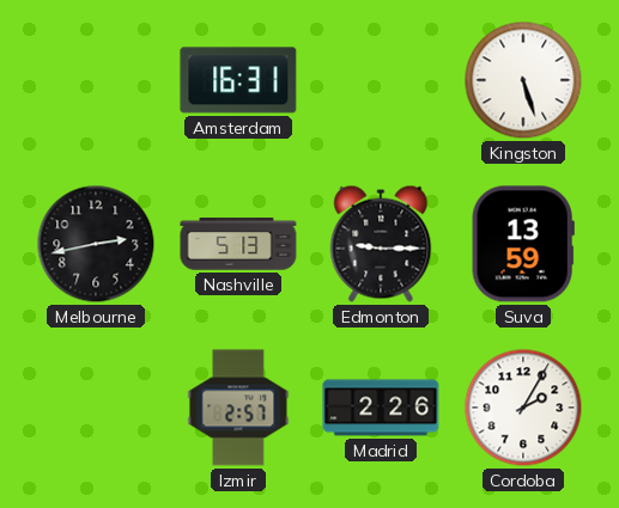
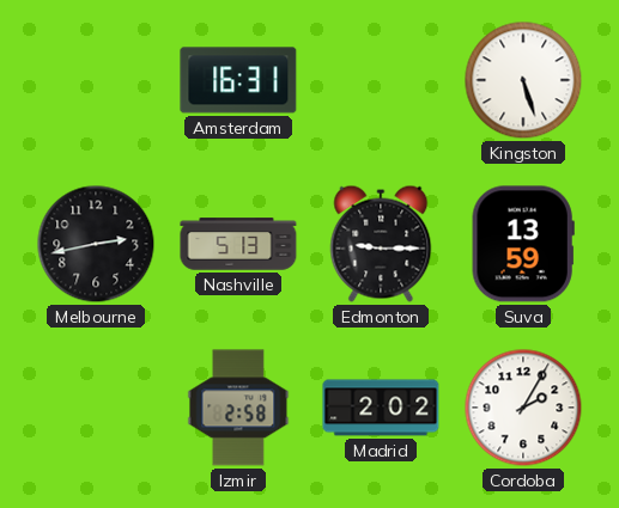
Izmir: 2:57 -> 2:58
Madrid: 2:26 -> 2:02
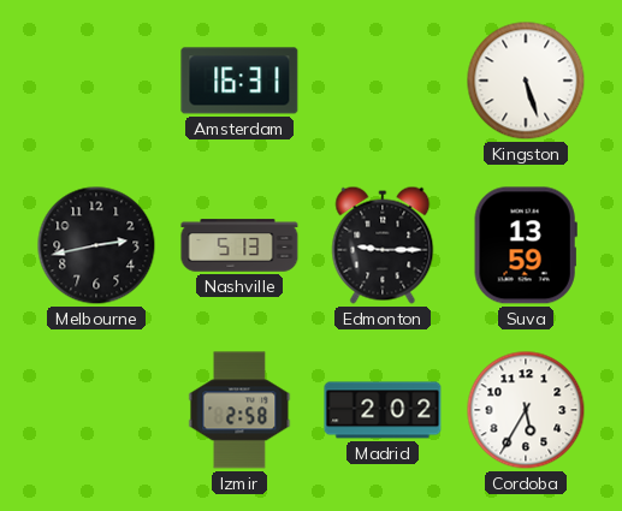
Cordoba: 2:05 -> 5:35
